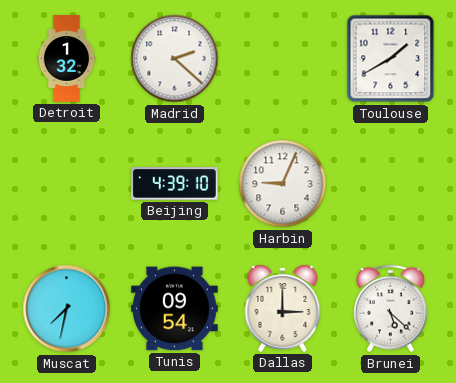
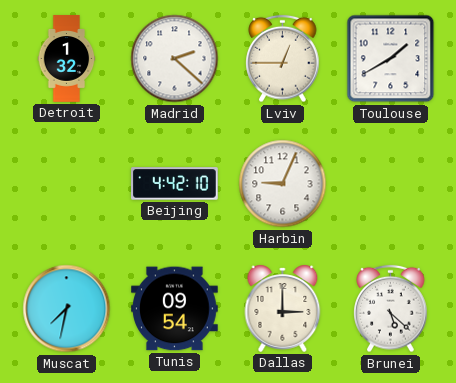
Lviv: none -> 12:45
Beijing: 4:39 -> 4:42
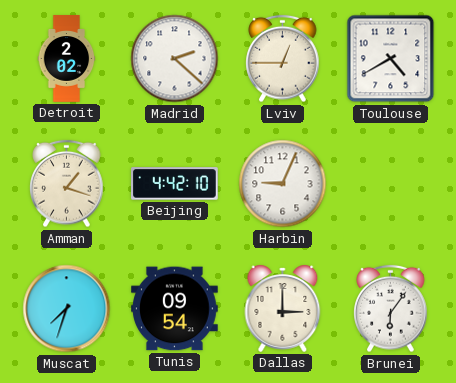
Detroit: 1:32 -> 2:02
Toulouse: 1:40 -> 4:40
Amman: none -> 1:18
Muscat: 7:32 -> 7:33
Brunei: 5:22 -> 6:06
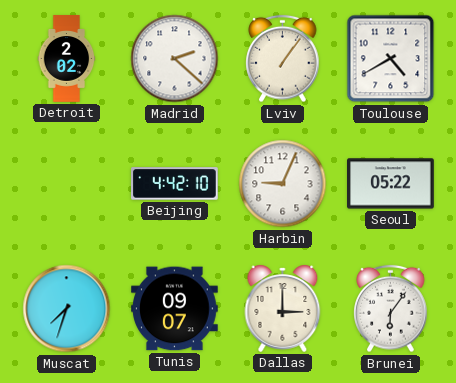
Lviv: 12:45 -> 1:06
Amman: 1:18 -> none
Seoul: none -> 05:22
Tunis: 09:54 -> 09:07
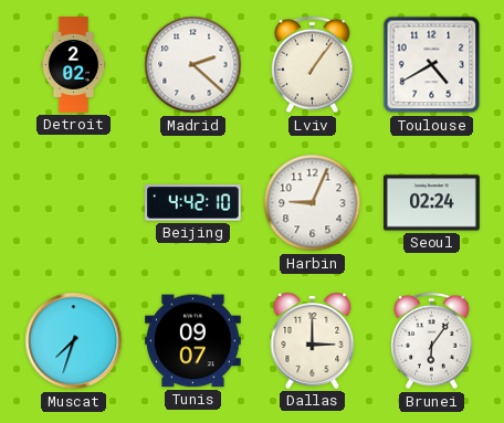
Seoul: 05:22 -> 02:24
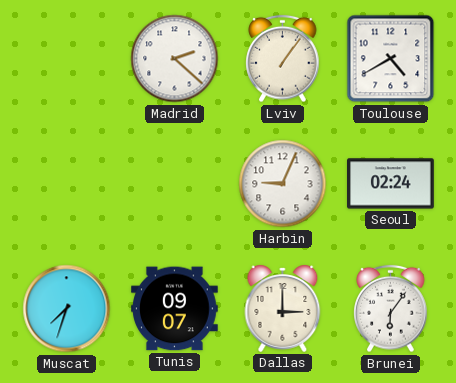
Detroit: 2:02 -> none
Beijing: 4:42 -> none
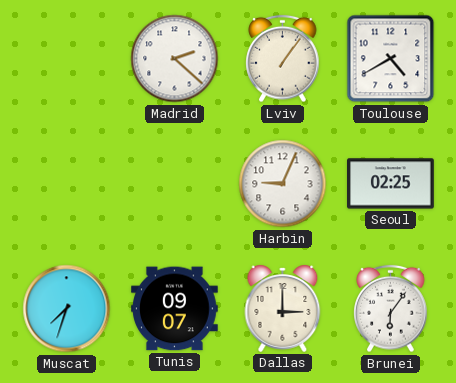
Seoul: 02:24 -> 02:25
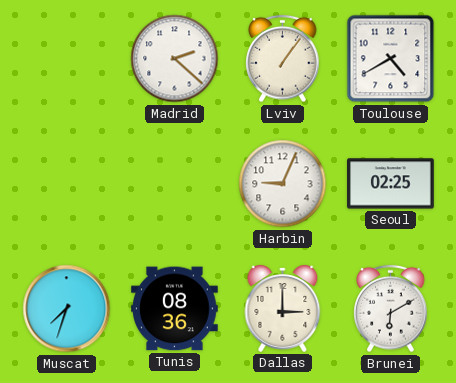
Tunis: 09:07 -> 08:36
Brunei: 6:06 -> 6:10
